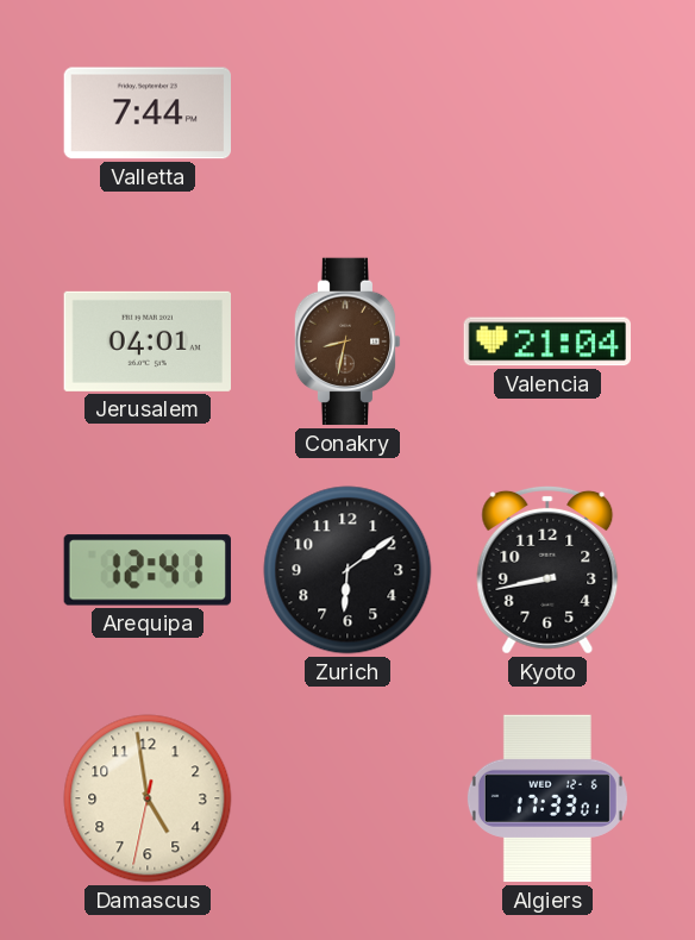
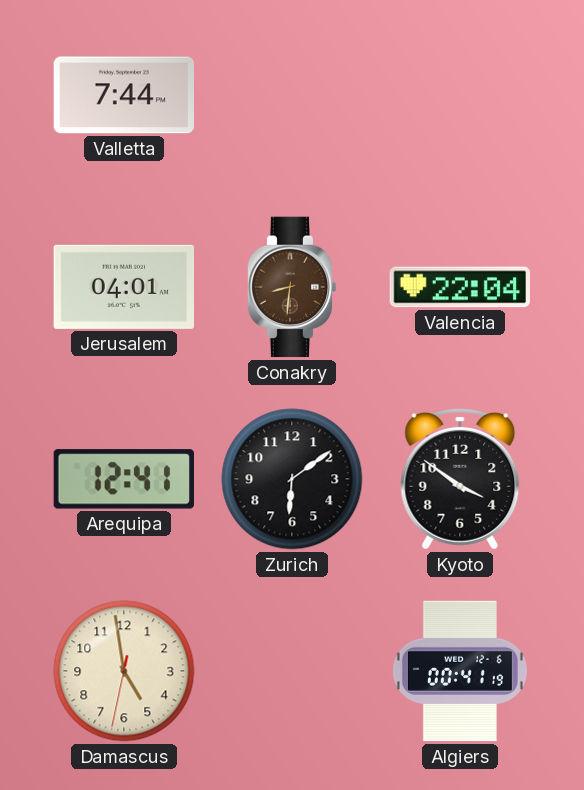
Conakry: 8:32 -> 8:31
Valencia: 21:04 -> 22:04
Kyoto: 8:43 -> 3:51
Algiers: 17:33 -> 00:41
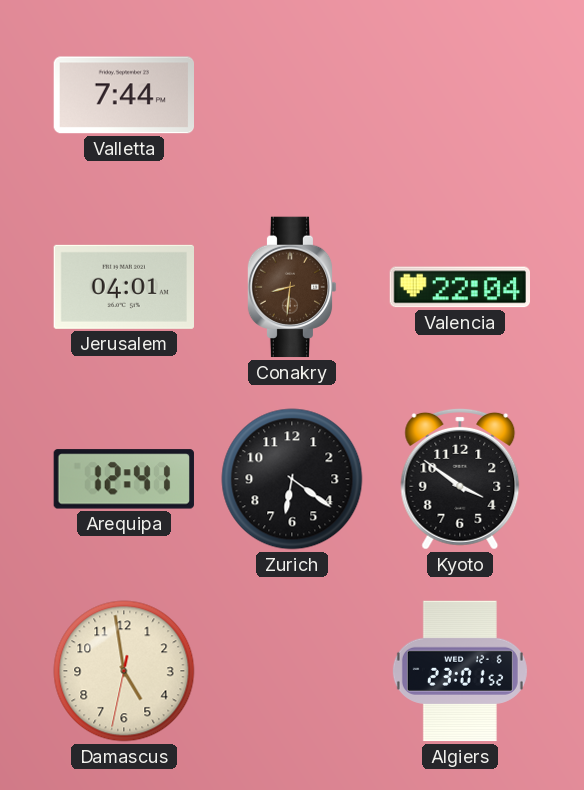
Zurich: 6:09 -> 6:21
Algiers: 00:41 -> 23:01
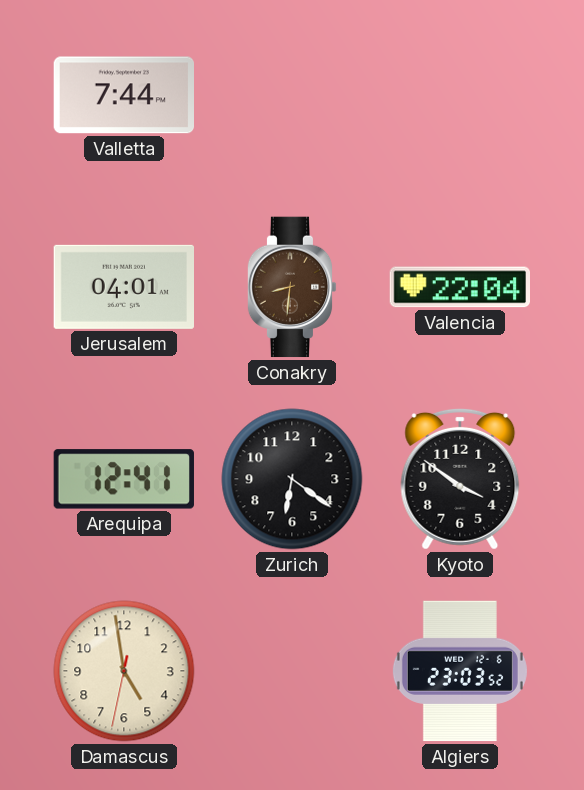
Algiers: 23:01 -> 23:03
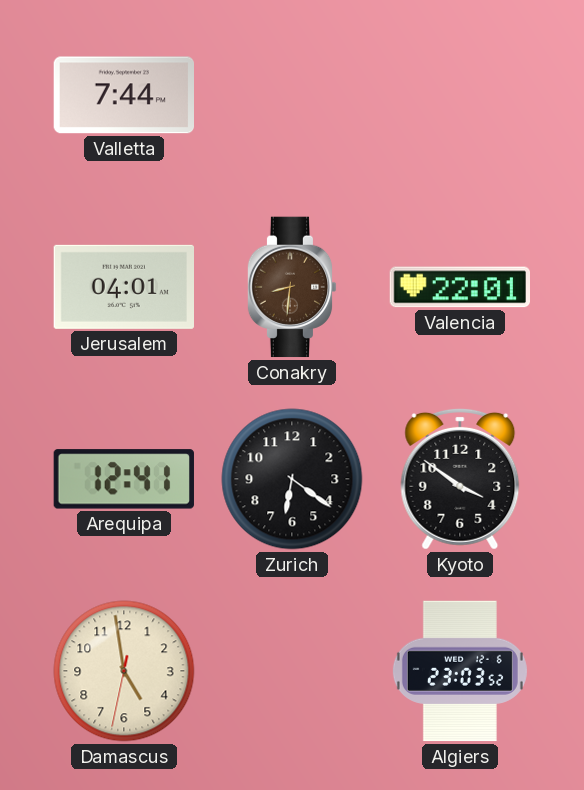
Valencia: 22:04 -> 22:01
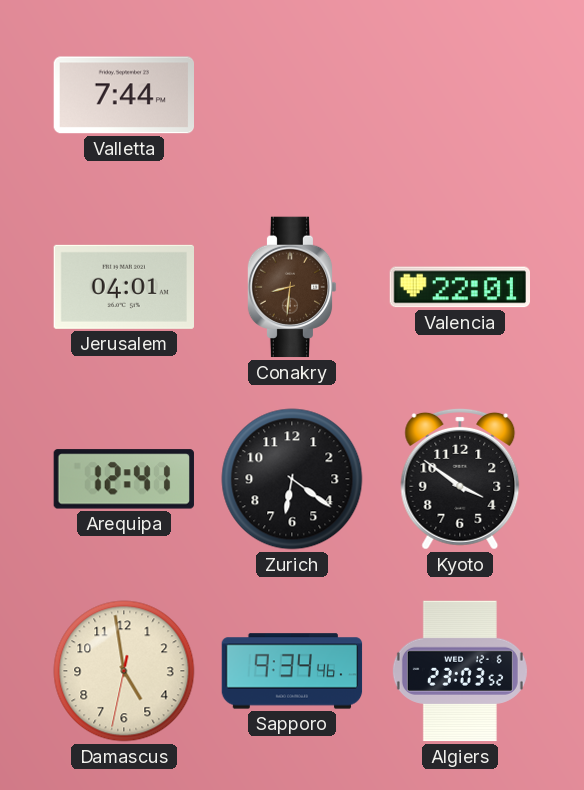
Sapporo: none -> 9:34
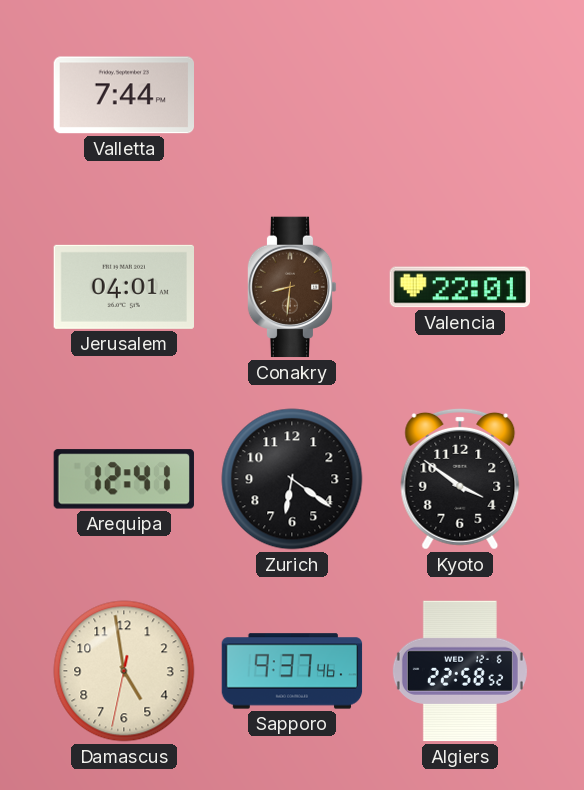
Sapporo: 9:34 -> 9:37
Algiers: 23:03 -> 22:58
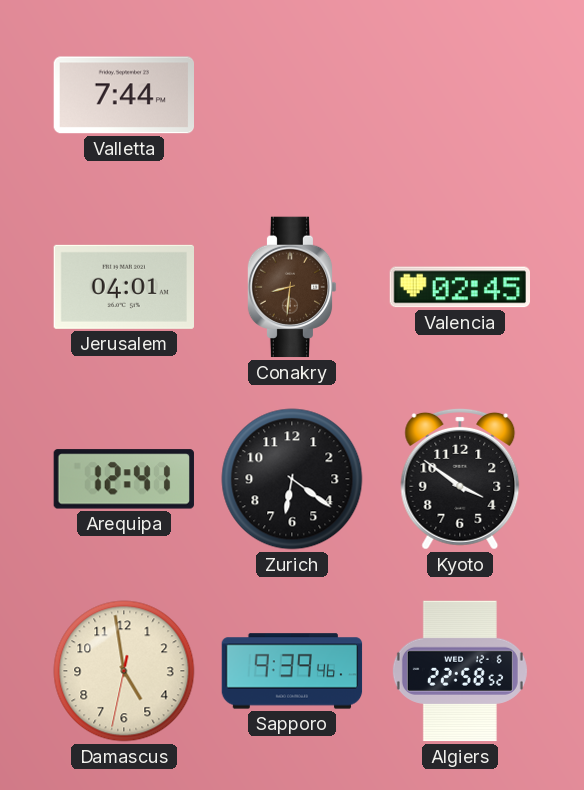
Valencia: 22:01 -> 02:45
Sapporo: 9:37 -> 9:39
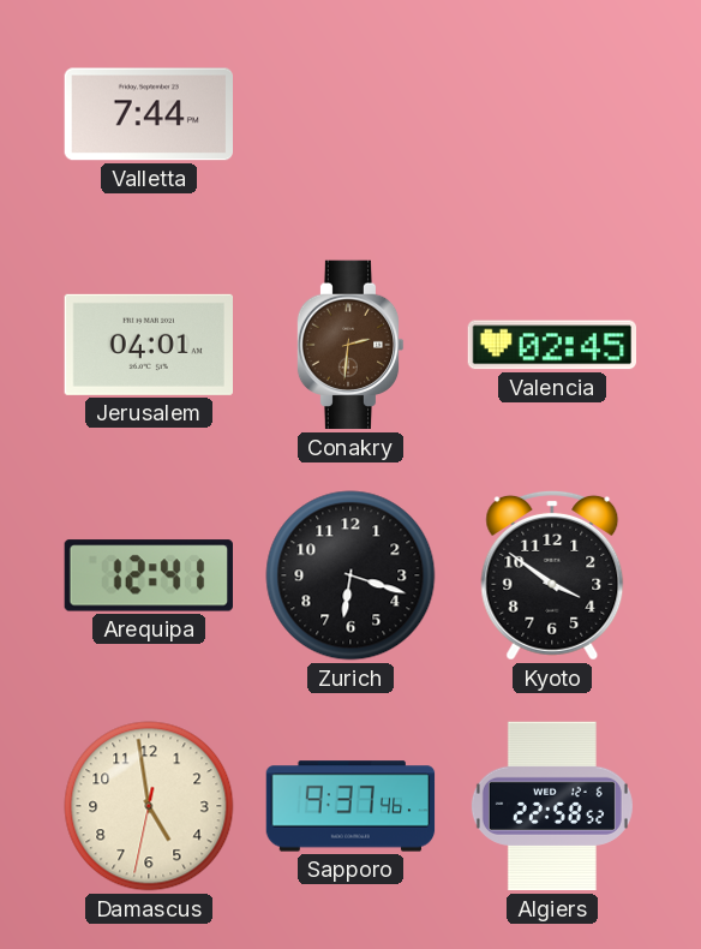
Conakry: 8:31 -> 2:31
Zurich: 6:21 -> 6:18
Sapporo: 9:39 -> 9:37
